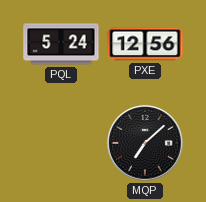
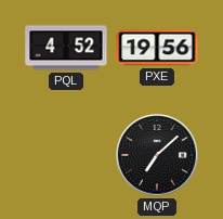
PQL: 5:24 -> 4:52
PXE: 12:56 -> 19:56
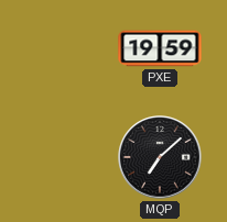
PQL: 4:52 -> none
PXE: 19:56 -> 19:59
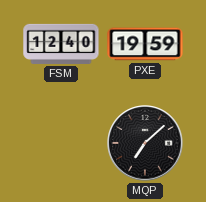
FSM: none -> 12:40
